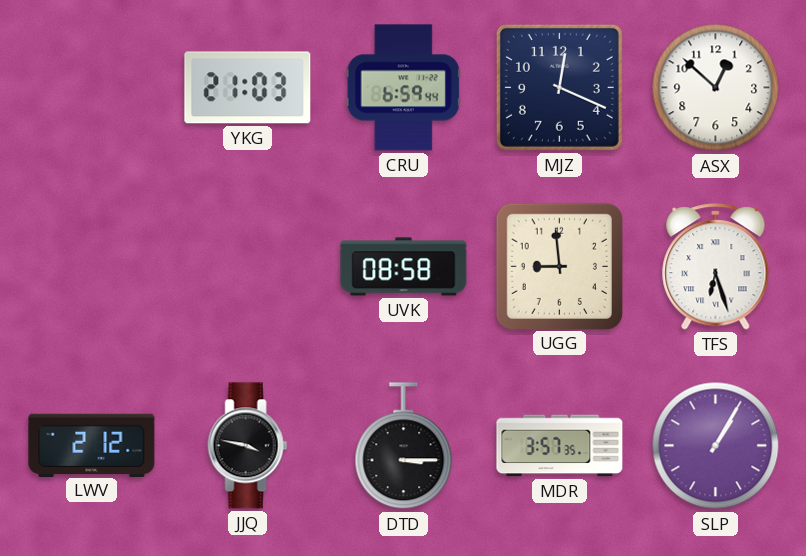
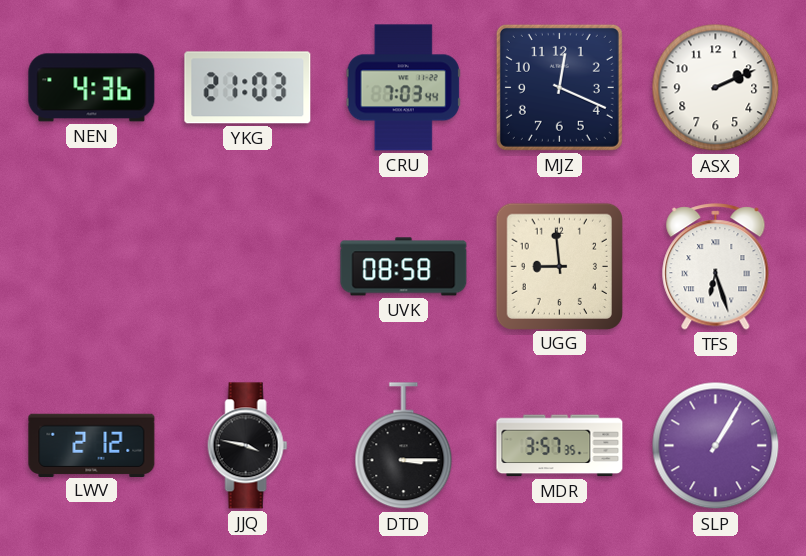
NEN: none -> 4:36
CRU: 6:59 -> 7:03
ASX: 12:52 -> 2:11
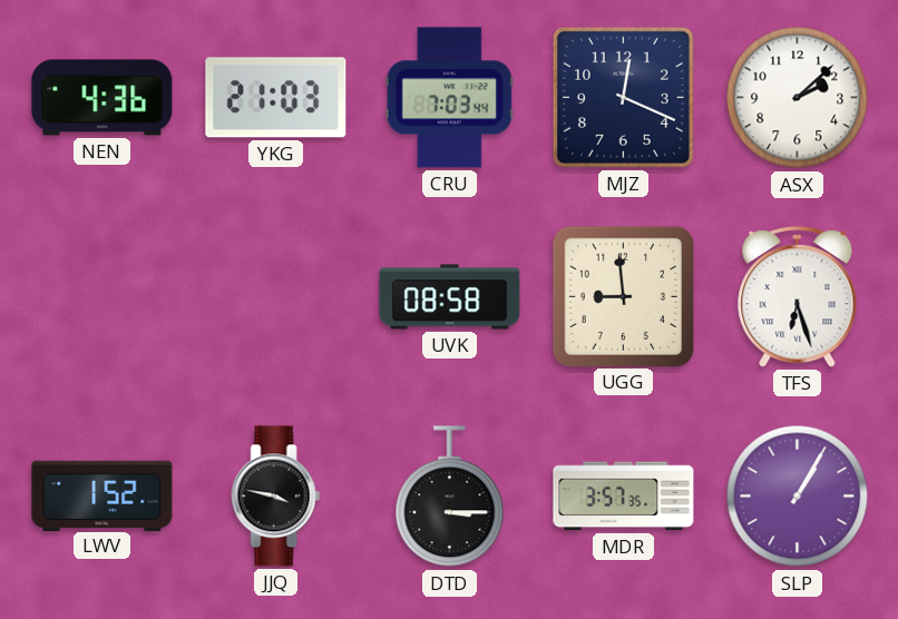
ASX: 2:11 -> 2:08
LWV: 2:12 -> 1:52
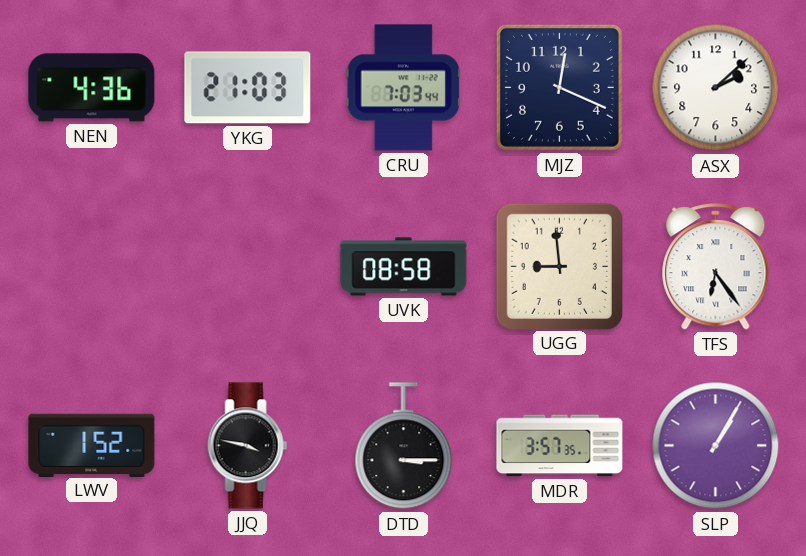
TFS: 6:27 -> 6:24
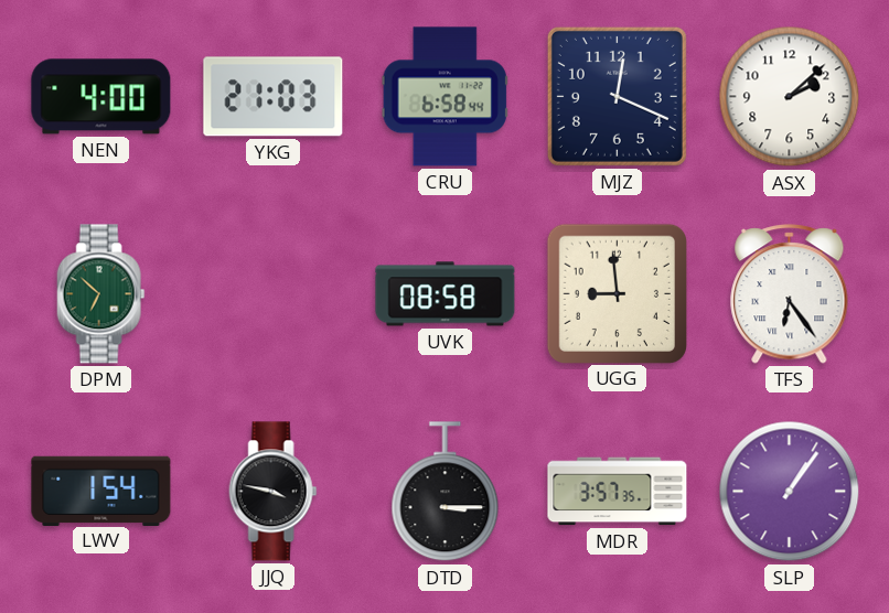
NEN: 4:36 -> 4:00
CRU: 7:03 -> 6:58
DPM: none -> 6:52
LWV: 1:52 -> 1:54
SLP: 1:05 -> 1:06
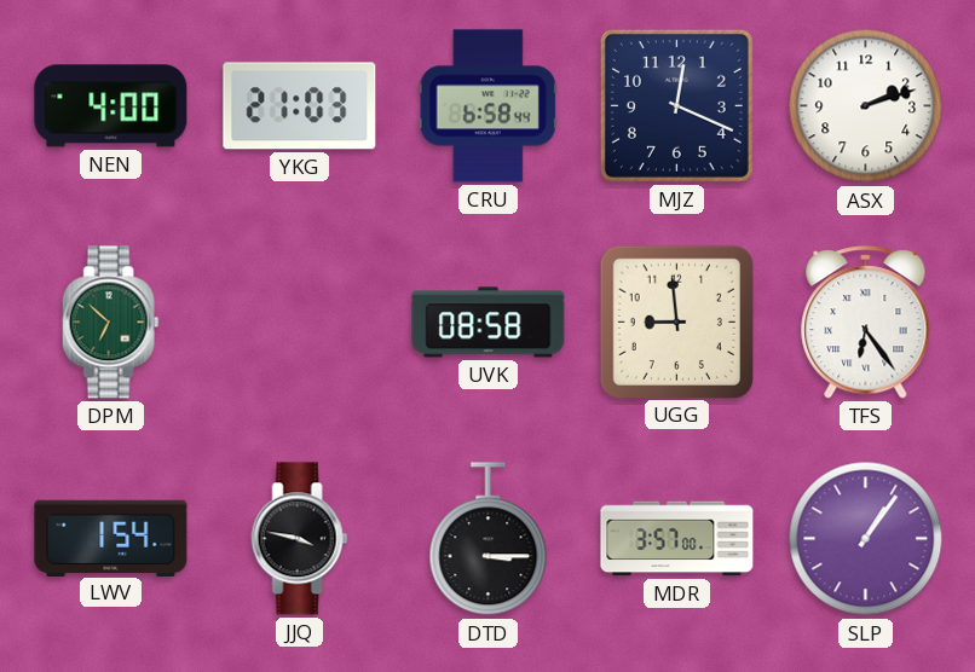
ASX: 2:08 -> 2:12
MDR: 3:57:35 -> 3:57:00
